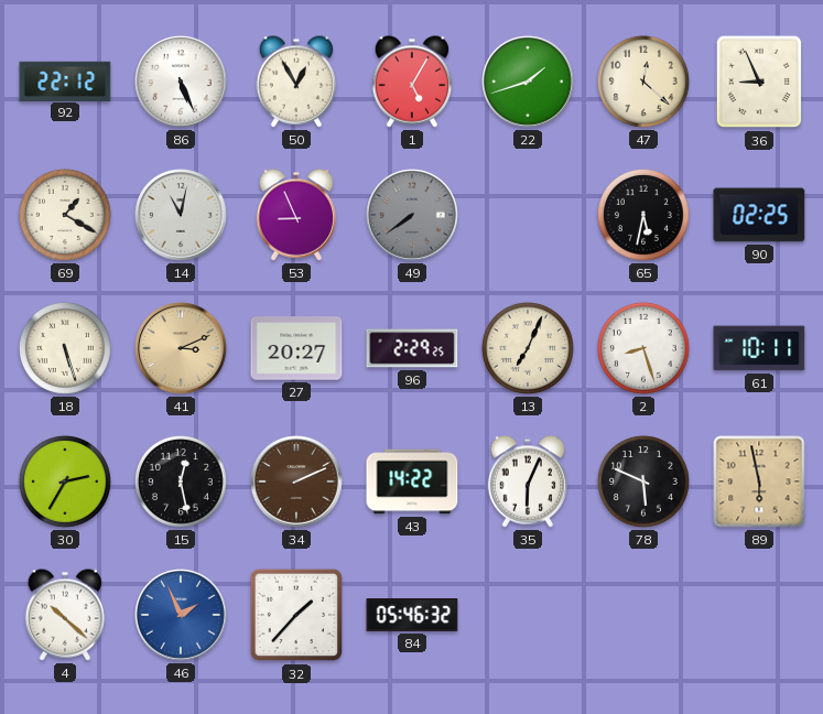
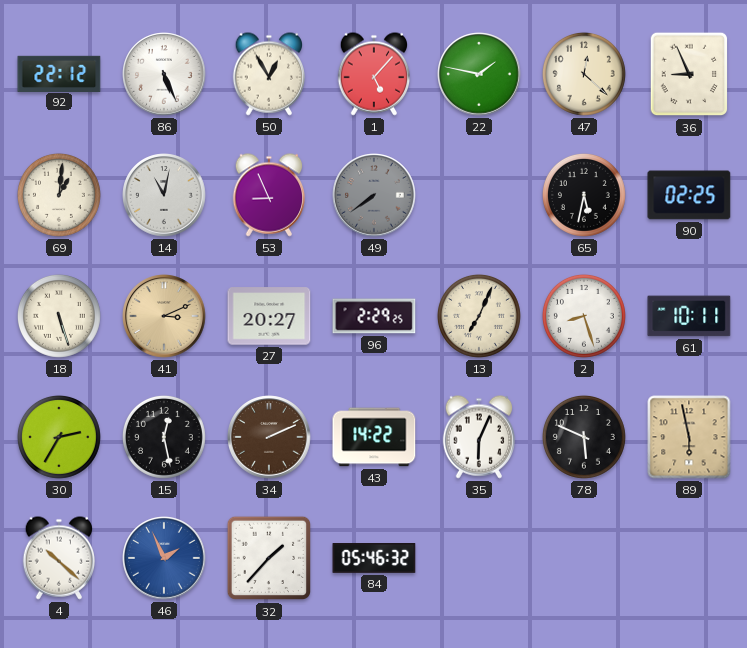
1: 5:05 -> 5:07
22: 1:42 -> 1:47
69: 1:20 -> 1:01
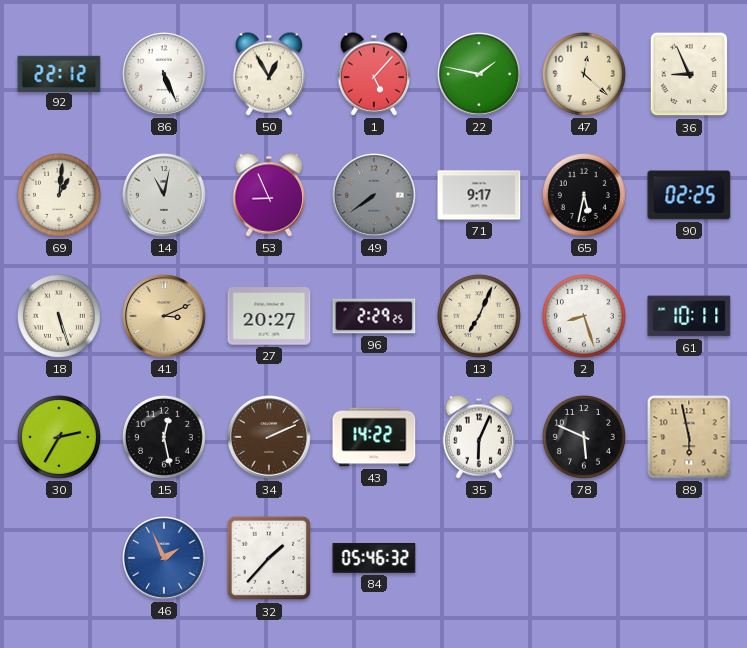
71: none -> 9:17
4: 10:22 -> none
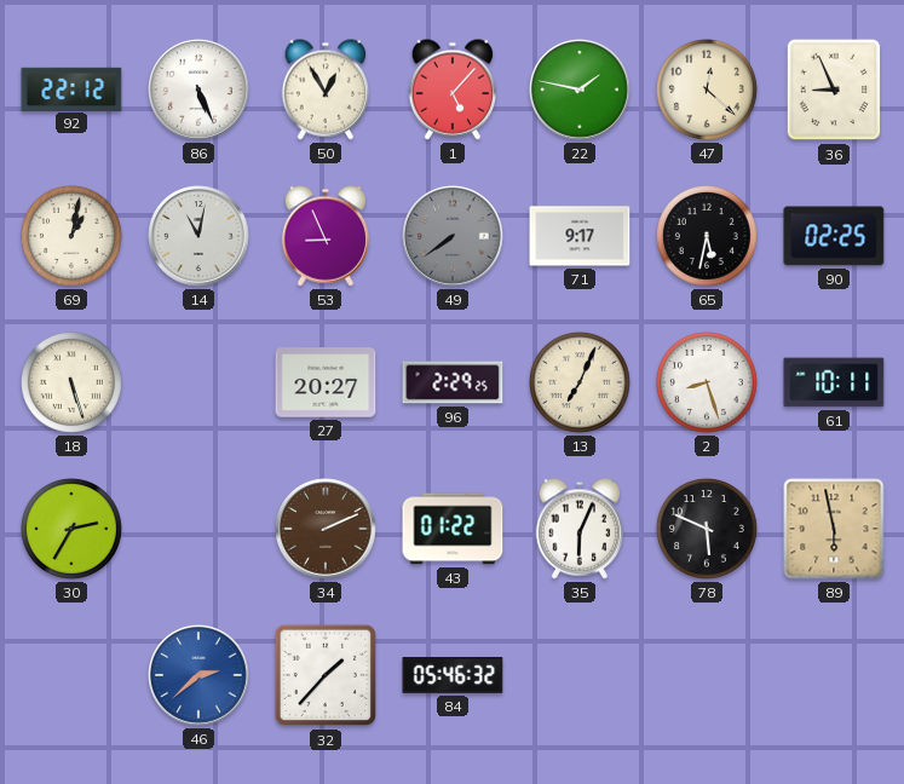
69: 1:01 -> 1:02
41: 3:11 -> none
15: 12:28 -> none
43: 14:22 -> 01:22
46: 1:56 -> 2:38
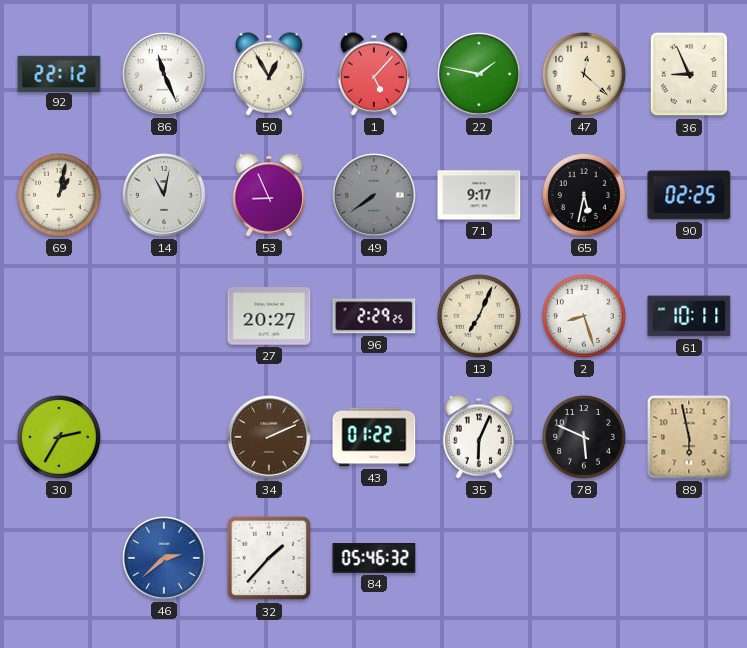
86: 5:26 -> 11:26
18: 5:27 -> none
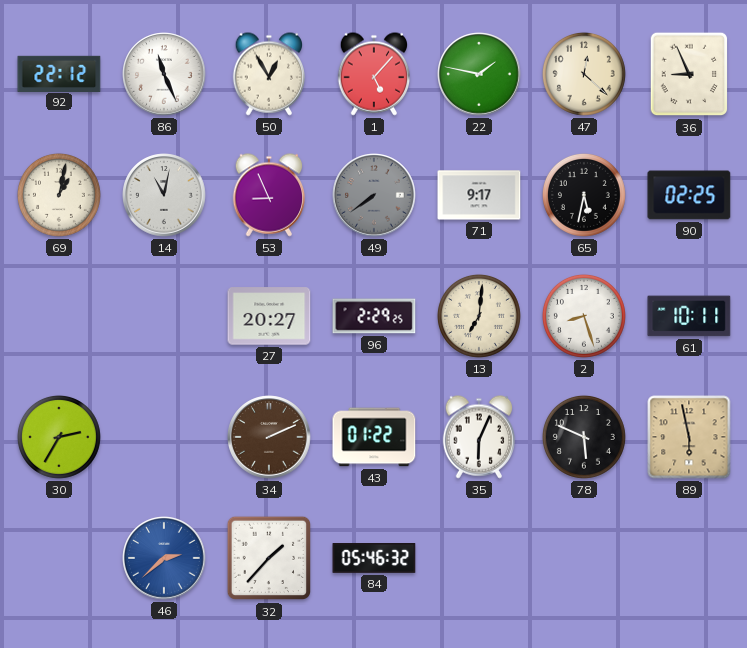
13: 7:04 -> 7:01
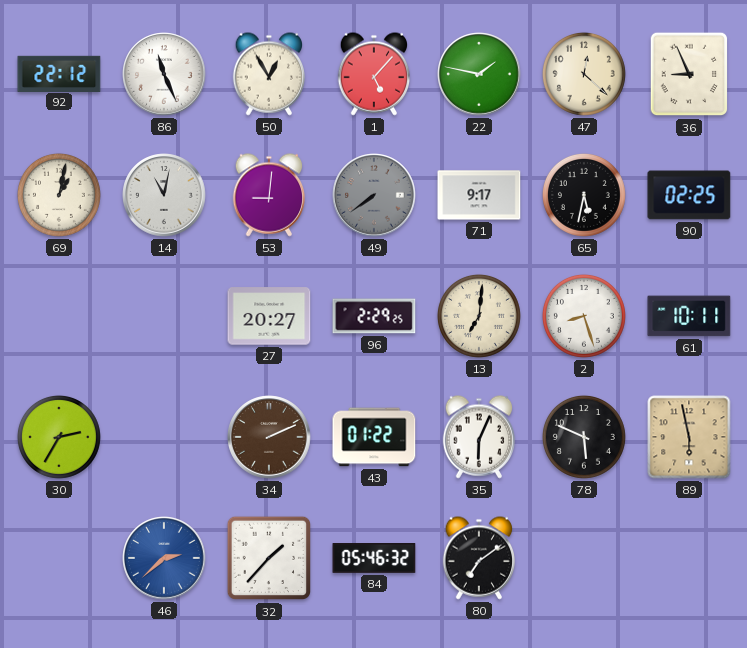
53: 8:56 -> 9:01
80: none -> 7:09
